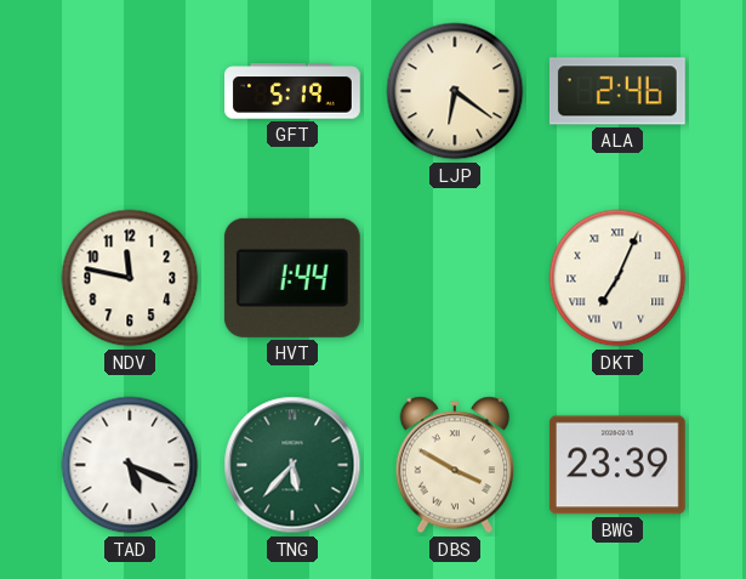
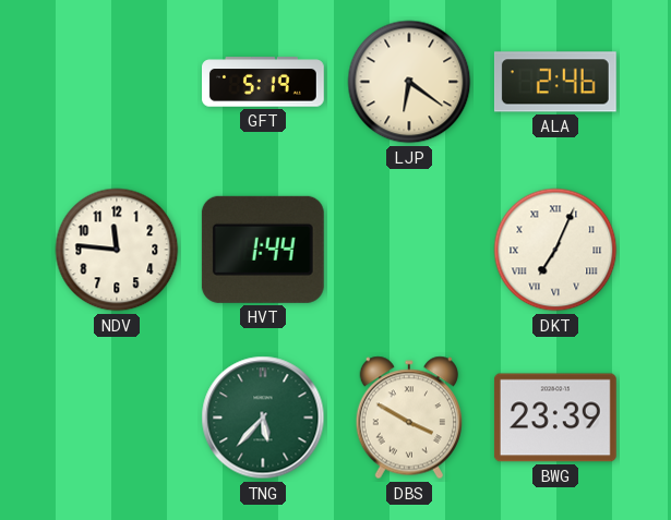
NDV: 11:47 -> 11:46
TAD: 5:19 -> none
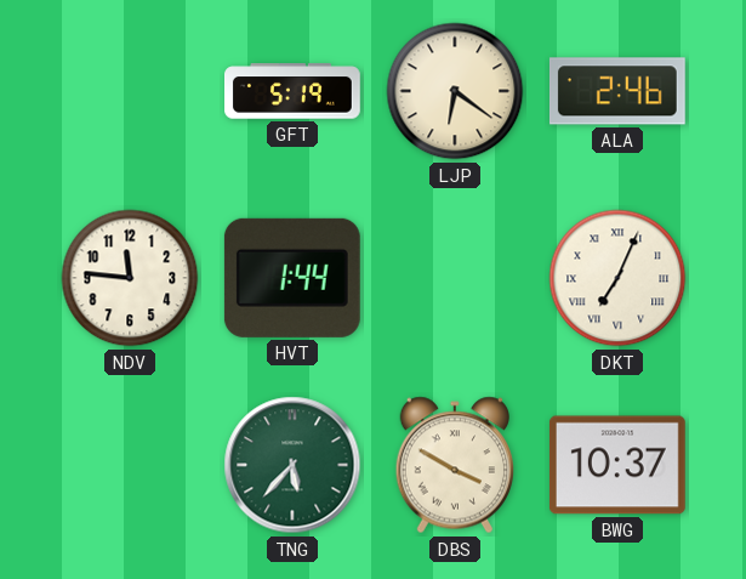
BWG: 23:39 -> 10:37
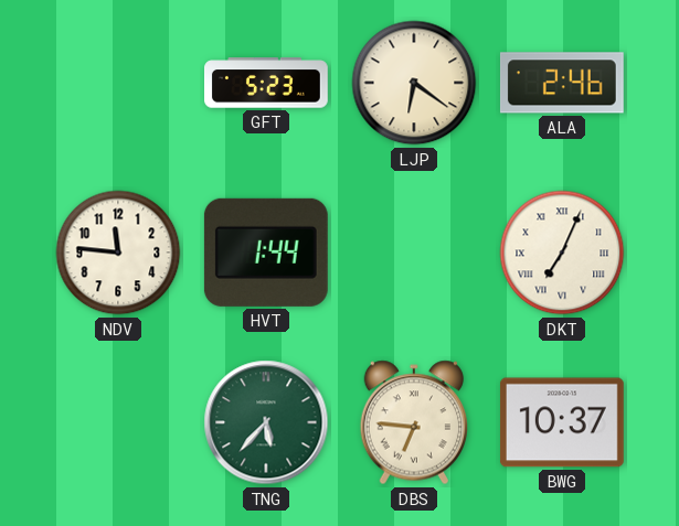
GFT: 5:19 -> 5:23
DBS: 3:50 -> 6:46
